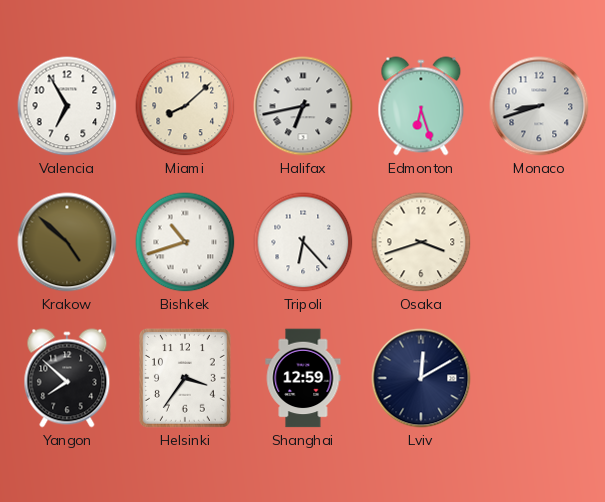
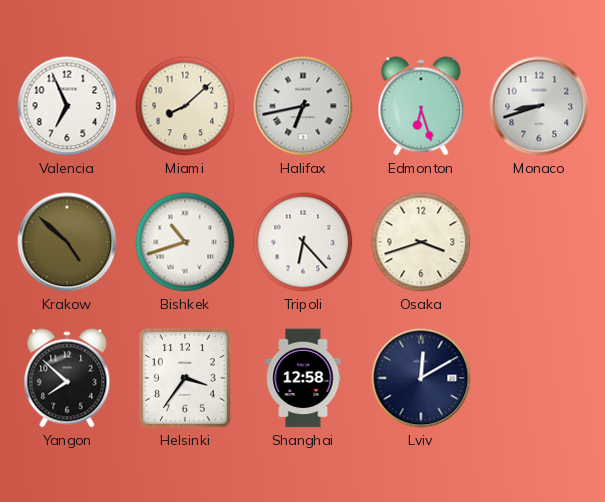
Valencia: 6:55 -> 6:56
Shanghai: 12:59 -> 12:58
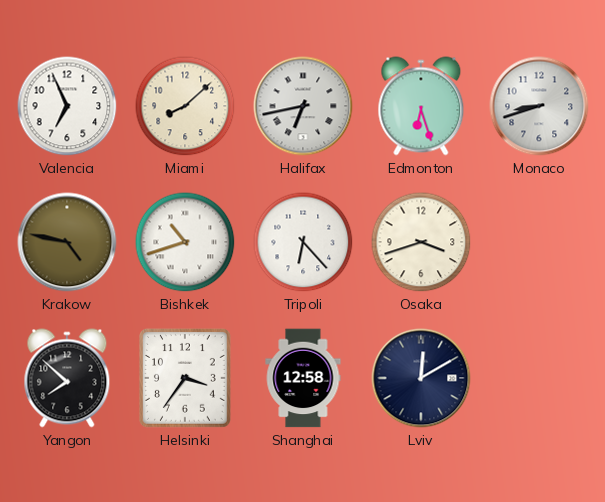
Krakow: 4:52 -> 4:47
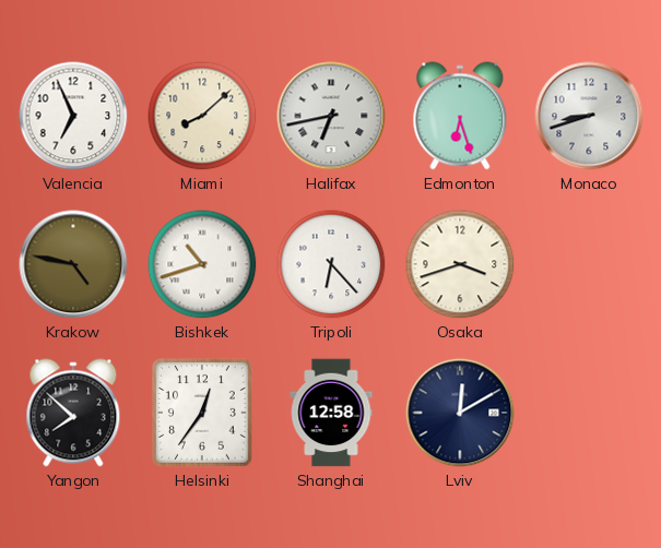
Helsinki: 3:36 -> 12:36
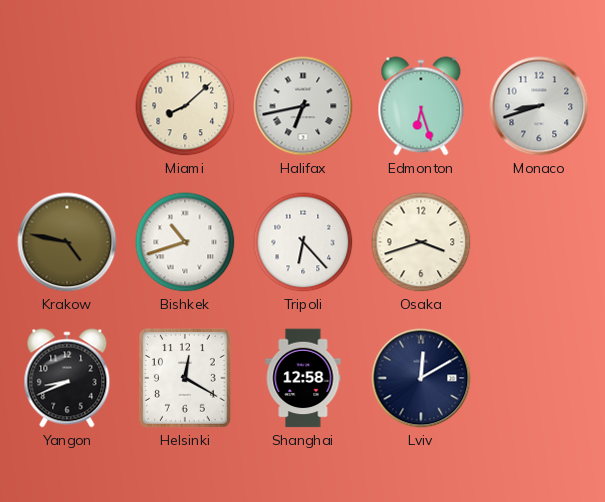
Valencia: 6:56 -> none
Yangon: 7:52 -> 8:41
Helsinki: 12:36 -> 12:20
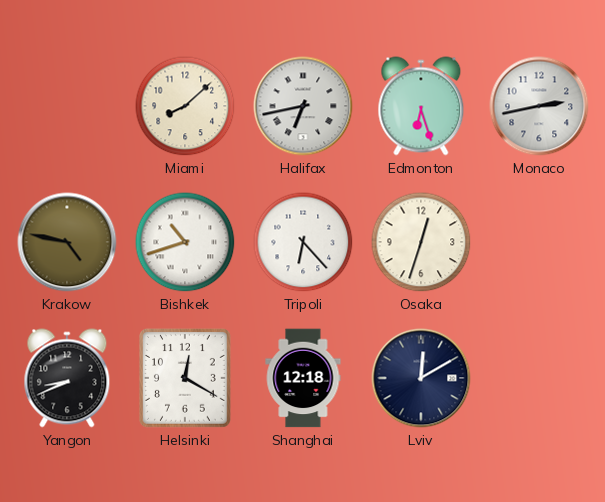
Monaco: 8:42 -> 2:43
Osaka: 3:42 -> 12:33
Shanghai: 12:58 -> 12:18
